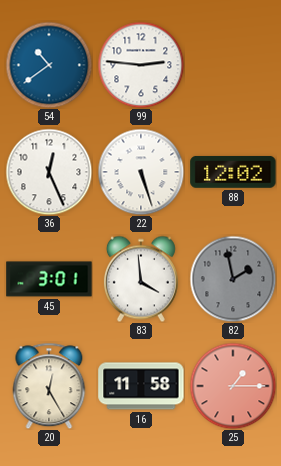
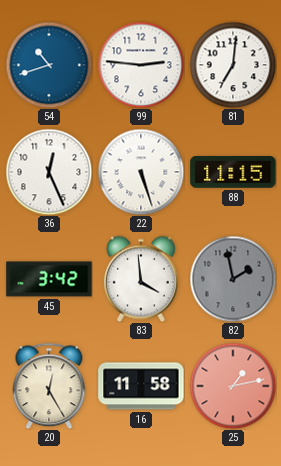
54: 10:39 -> 10:42
81: none -> 7:01
88: 12:02 -> 11:15
45: 3:01 -> 3:42
25: 1:15 -> 1:13
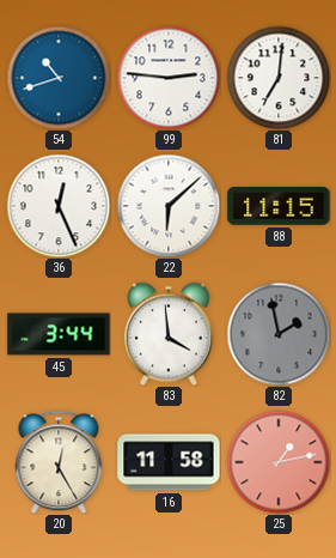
22: 5:27 -> 6:08
45: 3:42 -> 3:44
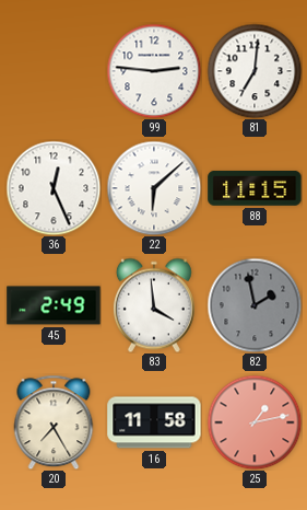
54: 10:42 -> none
45: 3:44 -> 2:49
20: 12:25 -> 7:25
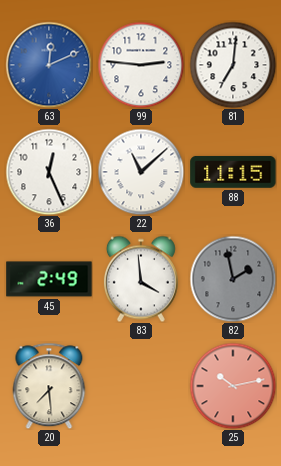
63: none -> 12:11
22: 6:08 -> 11:08
20: 7:25 -> 7:29
16: 11:58 -> none
25: 1:13 -> 10:13
